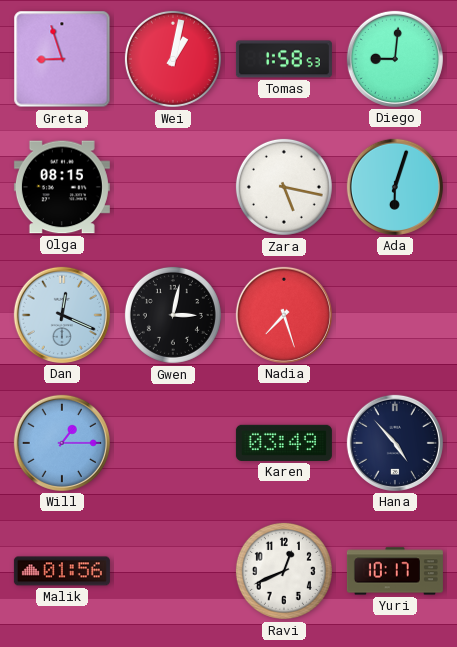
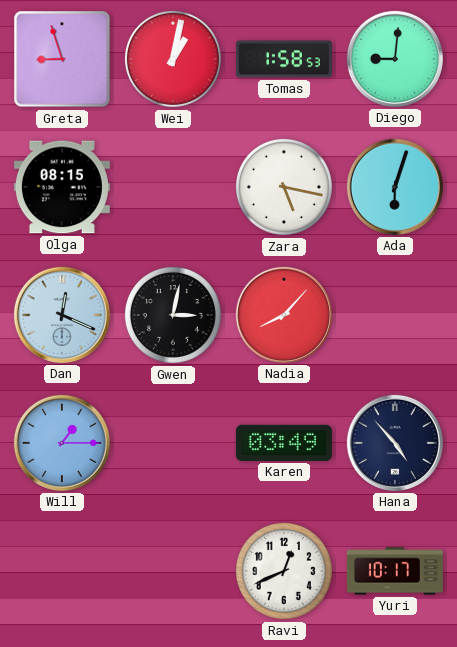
Nadia: 7:27 -> 8:07
Malik: 01:56 -> none
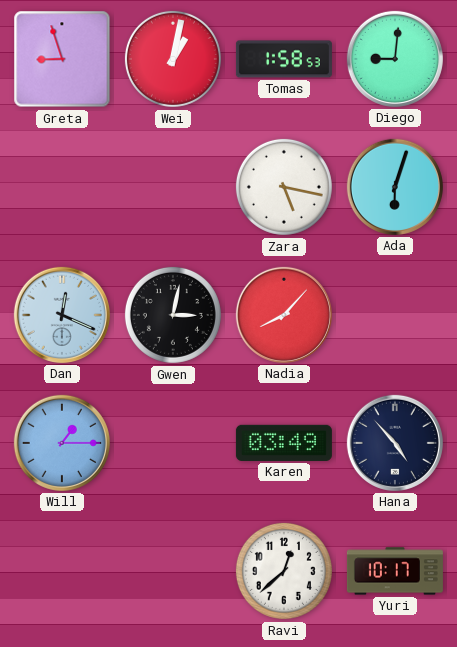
Olga: 08:15 -> none
Ravi: 12:41 -> 12:38
